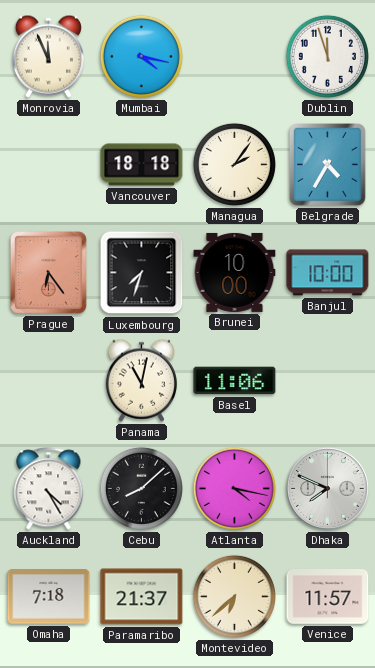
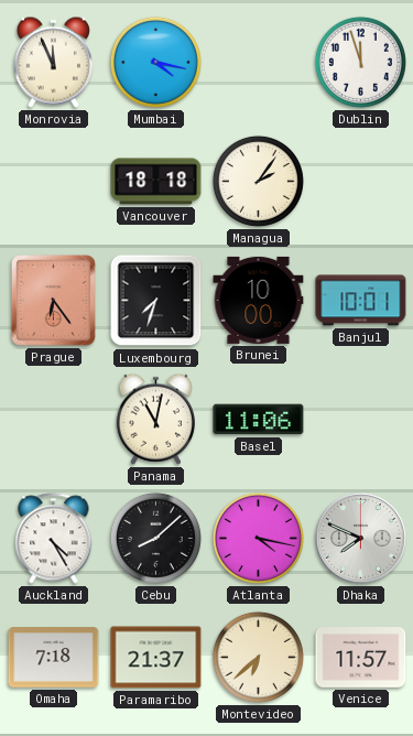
Belgrade: 4:35 -> none
Banjul: 10:00 -> 10:01
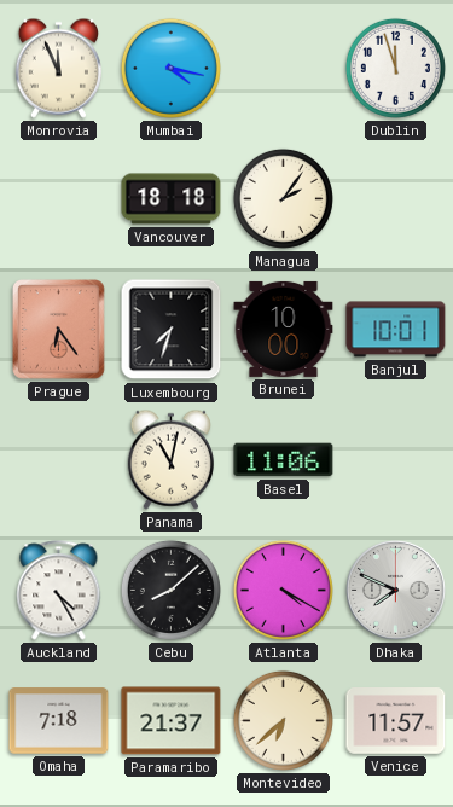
Atlanta: 4:17 -> 4:20
